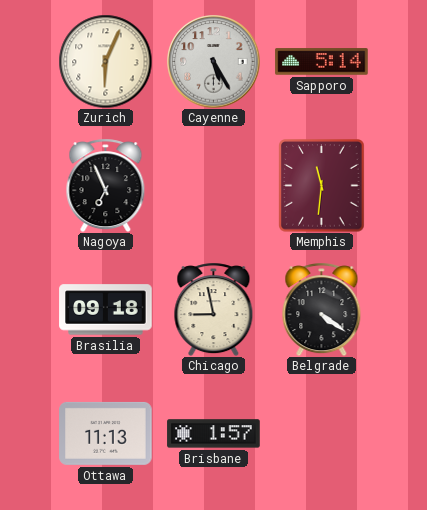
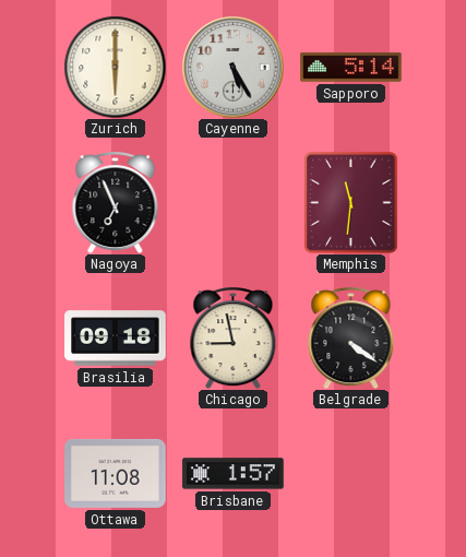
Zurich: 6:04 -> 6:00
Ottawa: 11:13 -> 11:08
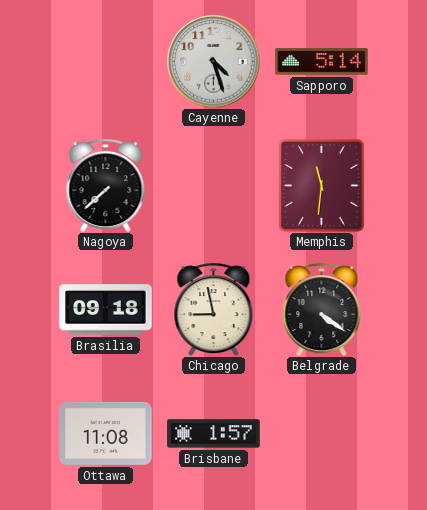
Zurich: 6:00 -> none
Cayenne: 5:25 -> 4:27
Nagoya: 6:56 -> 7:38
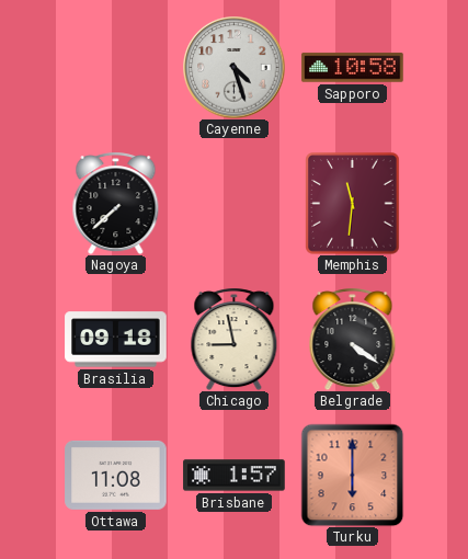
Sapporo: 5:14 -> 10:58
Turku: none -> 6:00
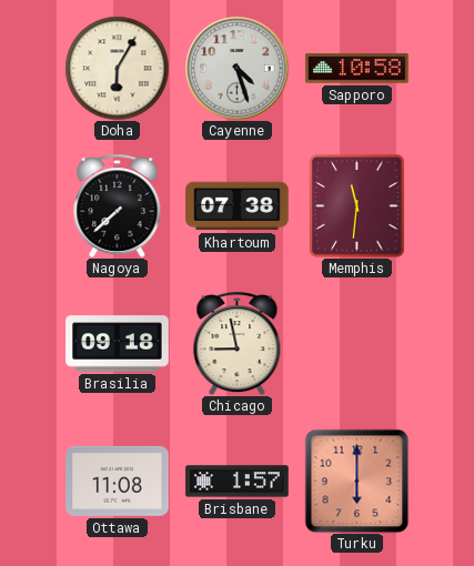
Doha: none -> 6:05
Khartoum: none -> 07:38
Belgrade: 4:21 -> none
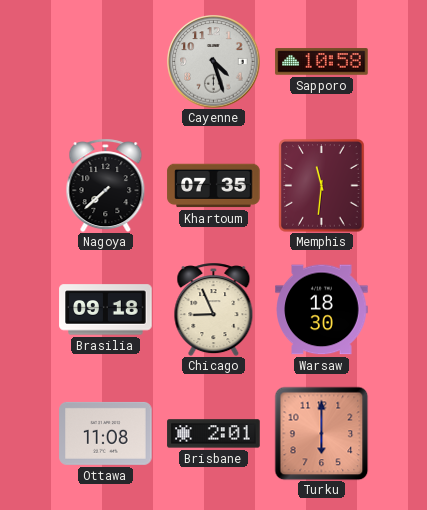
Doha: 6:05 -> none
Khartoum: 07:38 -> 07:35
Chicago: 8:58 -> 8:56
Warsaw: none -> 18:30
Brisbane: 1:57 -> 2:01
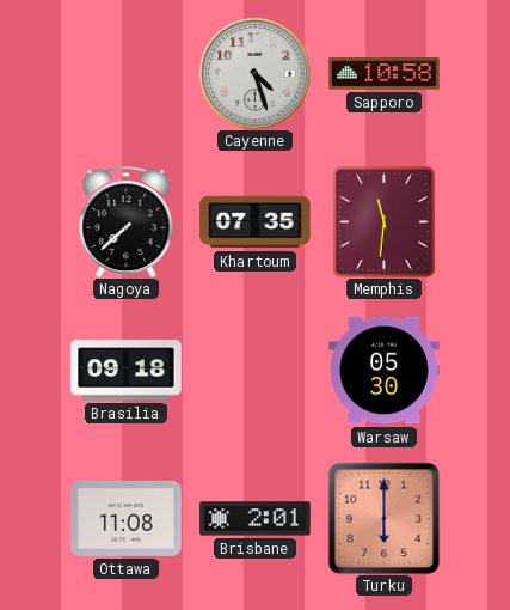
Chicago: 8:56 -> none
Warsaw: 18:30 -> 05:30
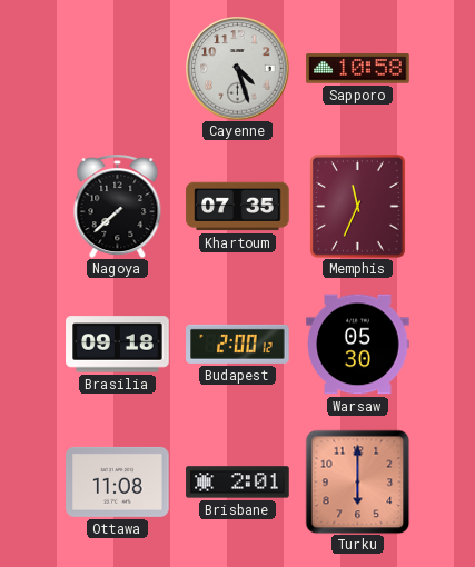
Memphis: 11:31 -> 11:34
Budapest: none -> 2:00
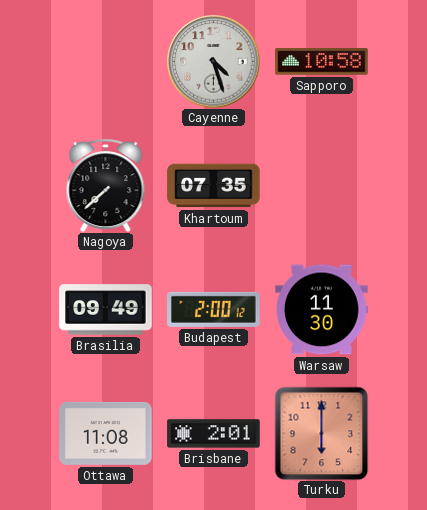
Memphis: 11:34 -> none
Brasilia: 09:18 -> 09:49
Warsaw: 05:30 -> 11:30
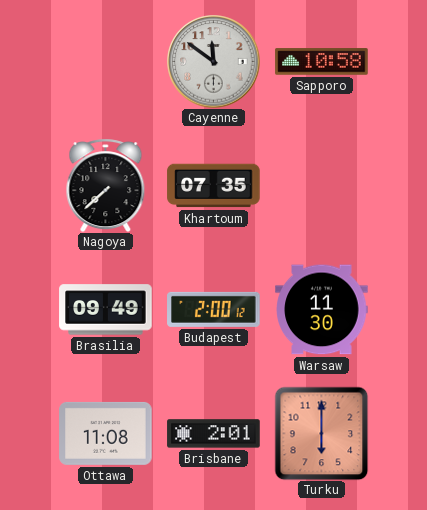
Cayenne: 4:27 -> 11:51
